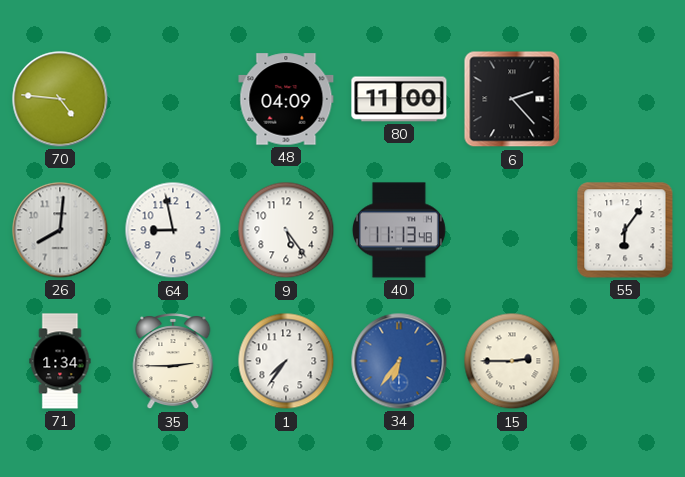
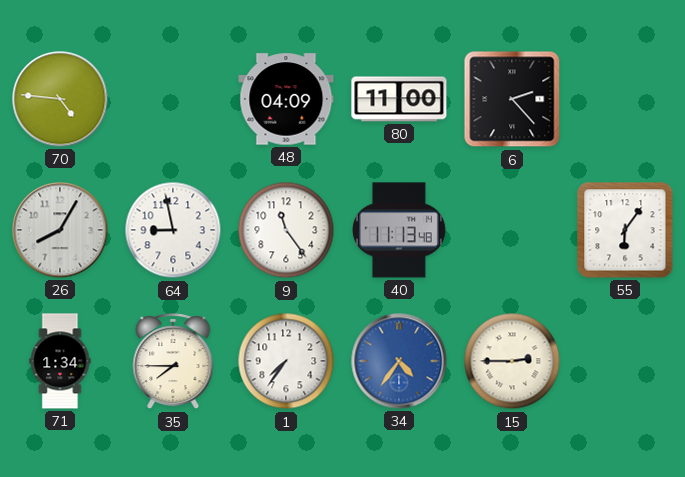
26: 8:01 -> 8:05
9: 5:24 -> 11:24
35: 2:45 -> 7:45
34: 6:36 -> 4:36
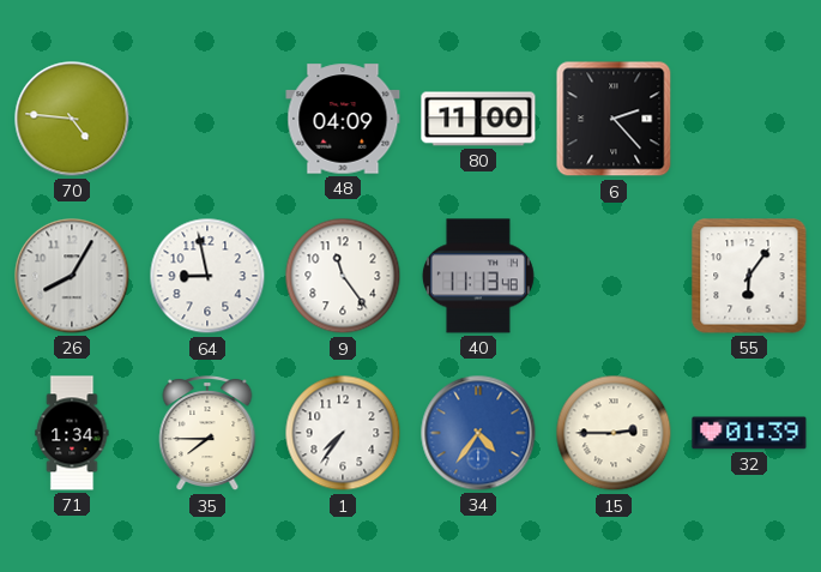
32: none -> 01:39
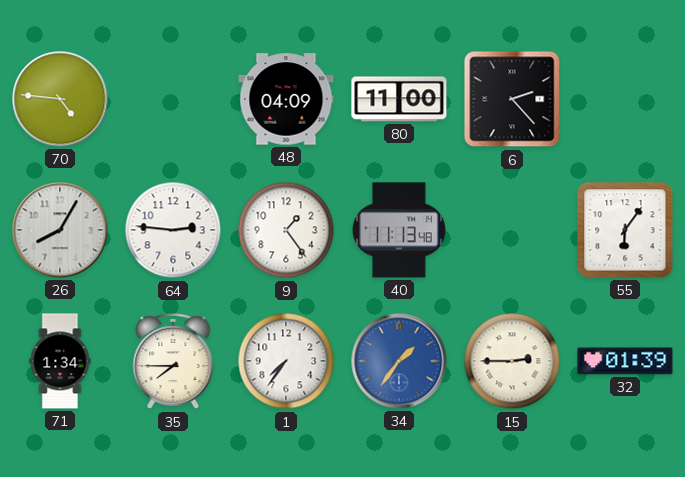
64: 8:58 -> 2:46
9: 11:24 -> 1:24
34: 4:36 -> 1:36
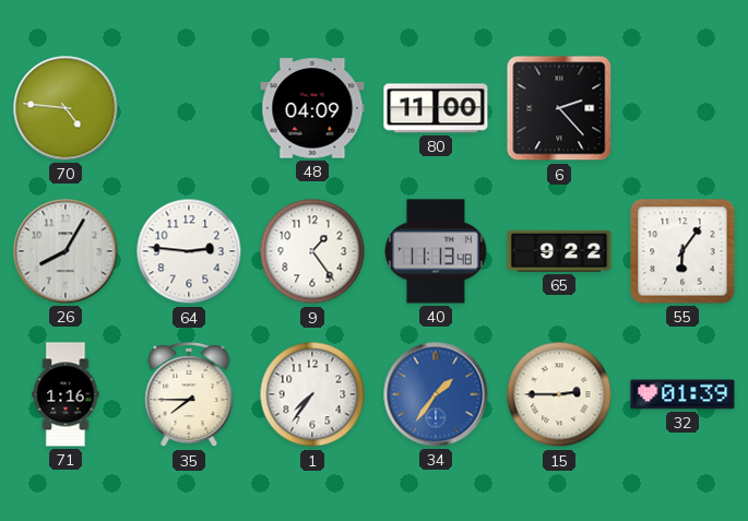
65: none -> 9:22
71: 1:34 -> 1:16
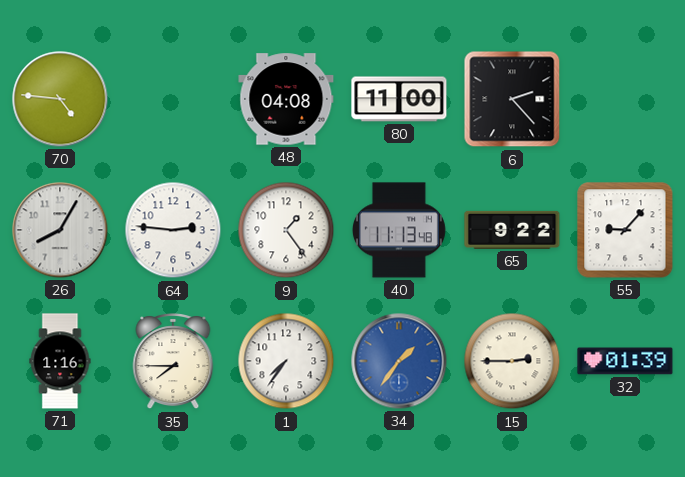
48: 04:09 -> 04:08
55: 6:06 -> 9:07
